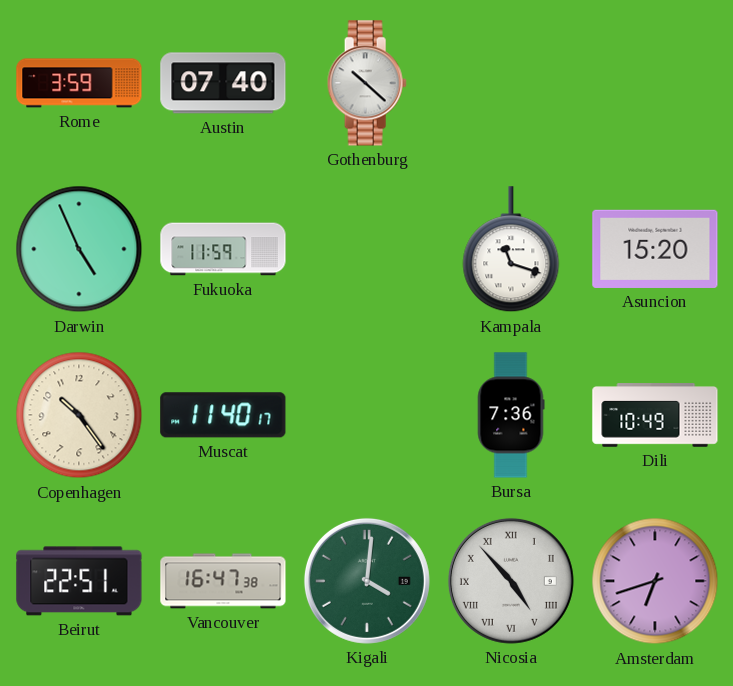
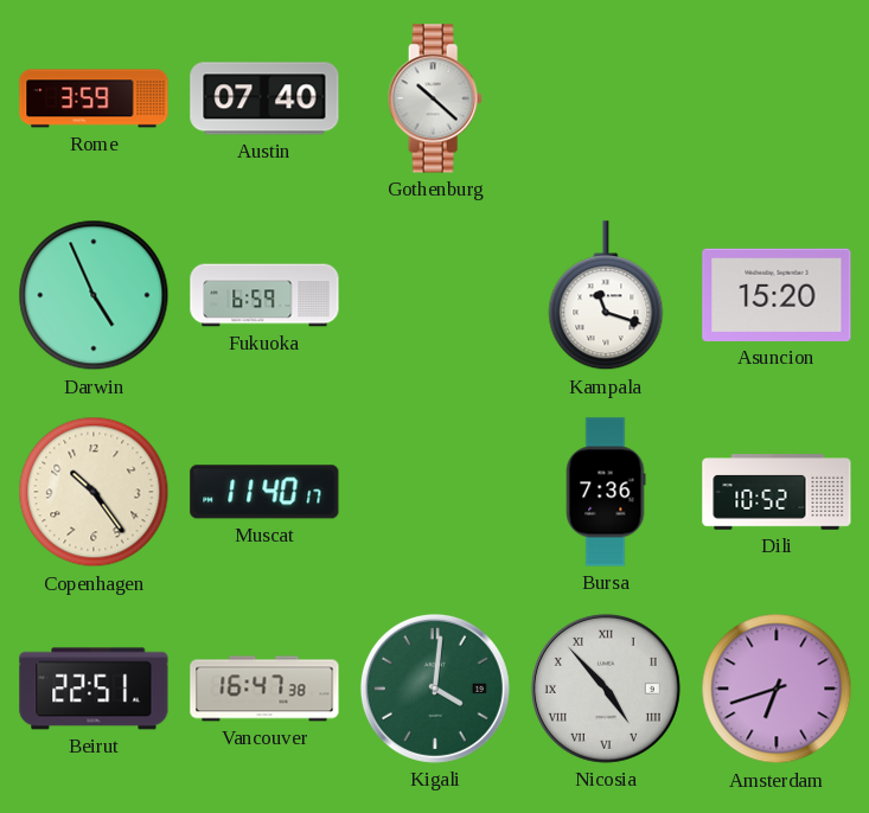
Fukuoka: 11:59 -> 6:59
Dili: 10:49 -> 10:52
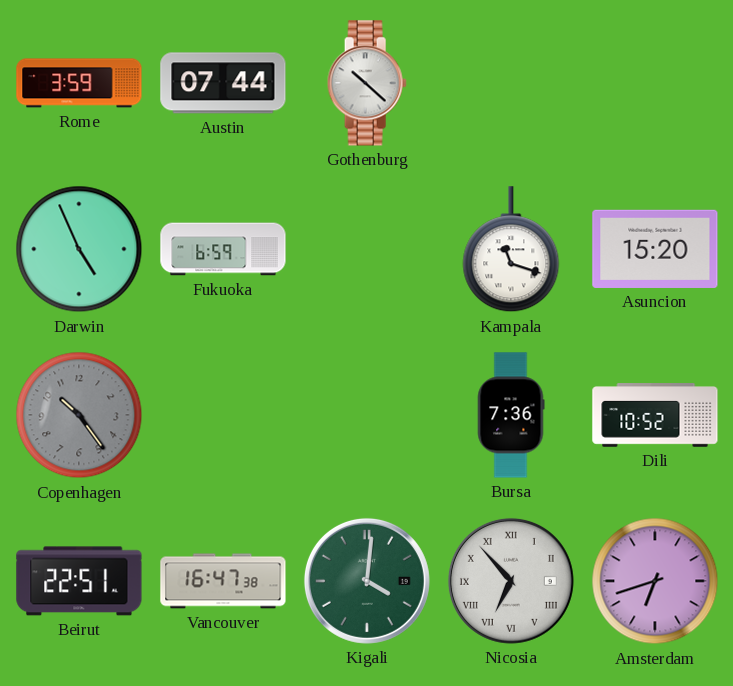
Austin: 07:40 -> 07:44
Copenhagen dial: cream -> grey
Muscat: 11:40 -> none
Nicosia: 4:53 -> 6:53
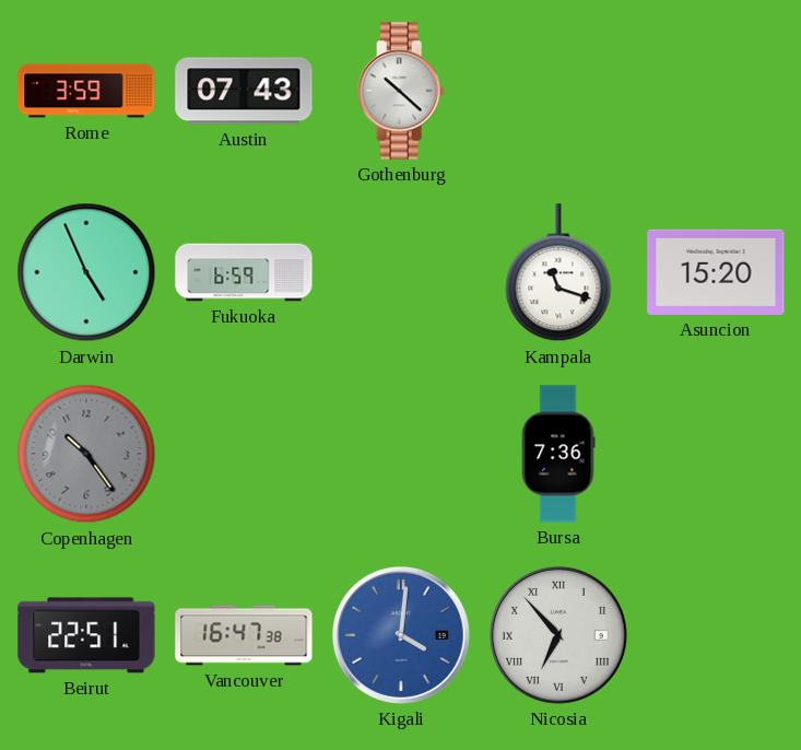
Austin: 07:44 -> 07:43
Dili: 10:52 -> none
Kigali dial: green -> blue
Amsterdam: 6:42 -> none
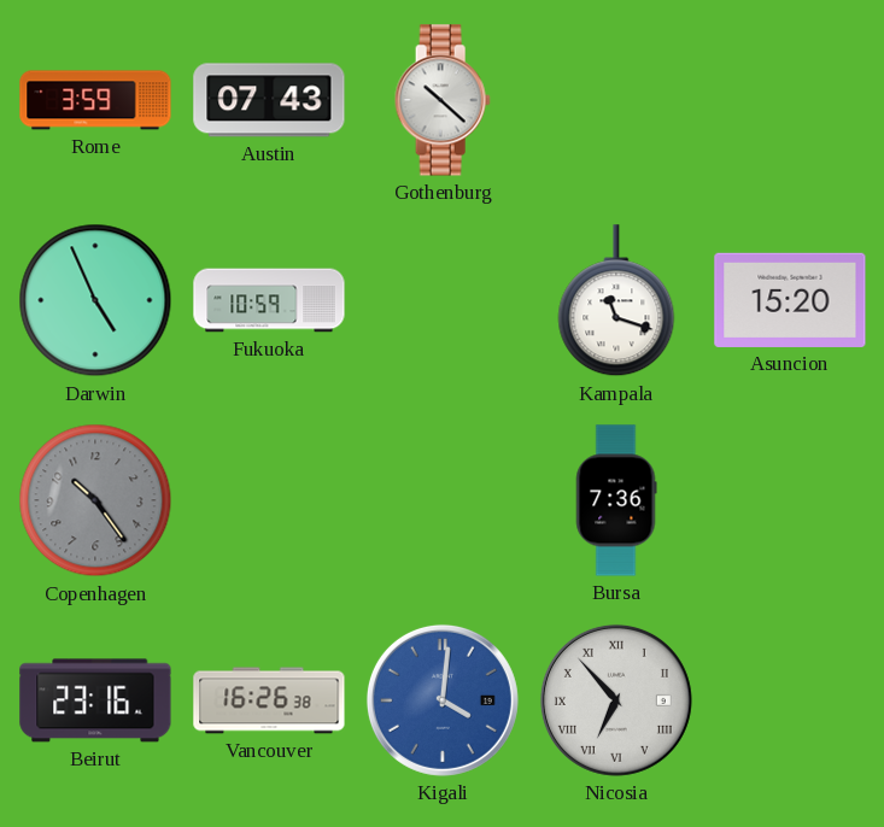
Fukuoka: 6:59 -> 10:59
Beirut: 22:51 -> 23:16
Vancouver: 16:47 -> 16:26
